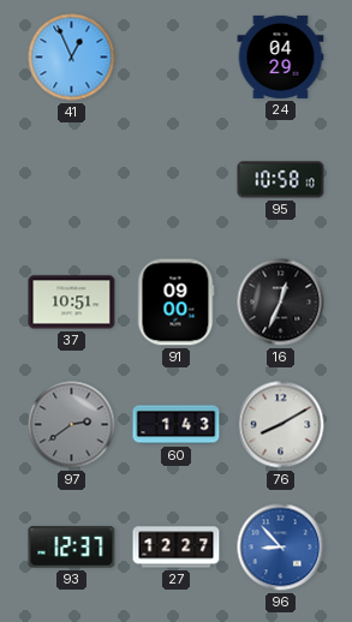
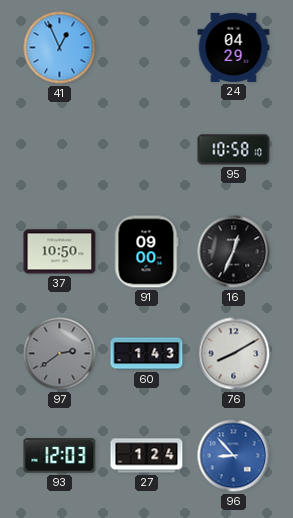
37: 10:51 -> 10:50
93: 12:37 -> 12:03
27: 12:27 -> 1:24
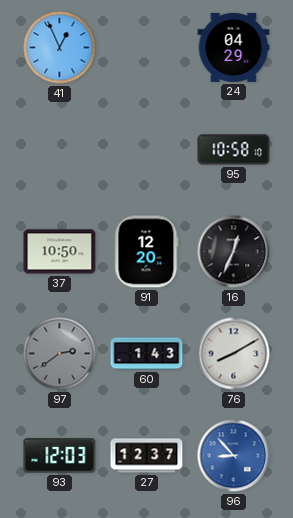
91: 09:00 -> 12:20
27: 1:24 -> 12:37
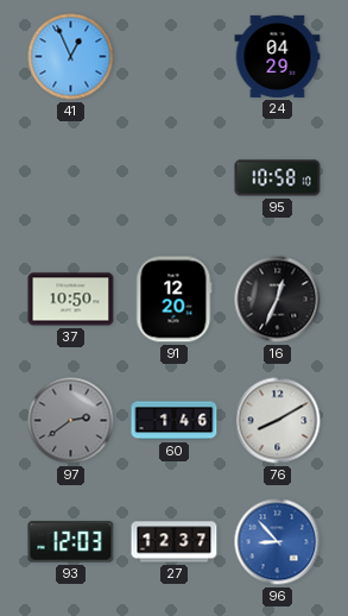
60: 1:43 -> 1:46
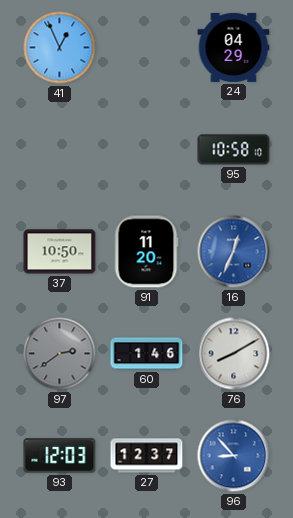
91: 12:20 -> 11:20
16 dial: black -> blue
